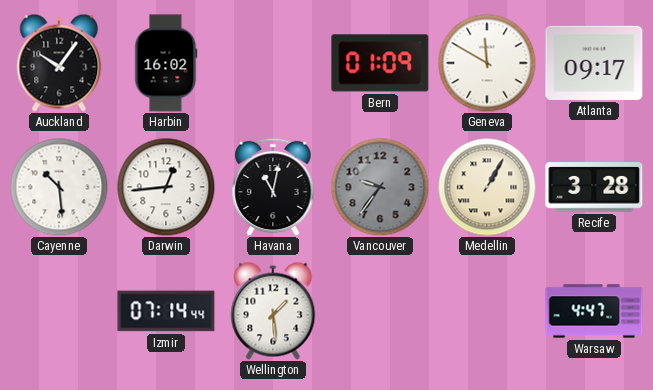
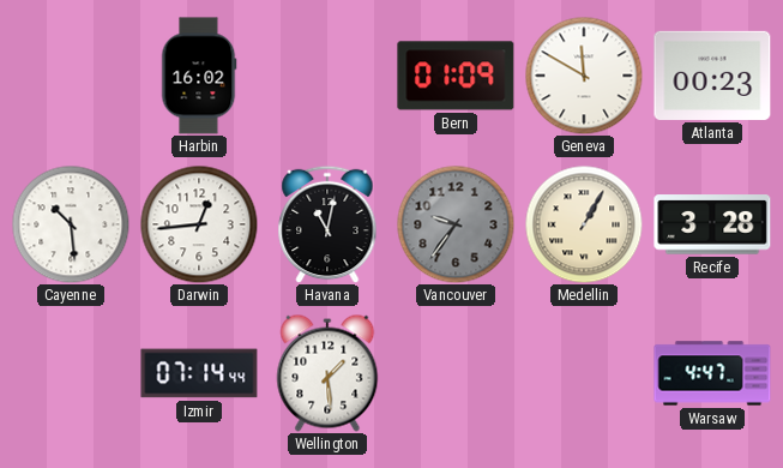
Auckland: 10:06 -> none
Atlanta: 09:17 -> 00:23
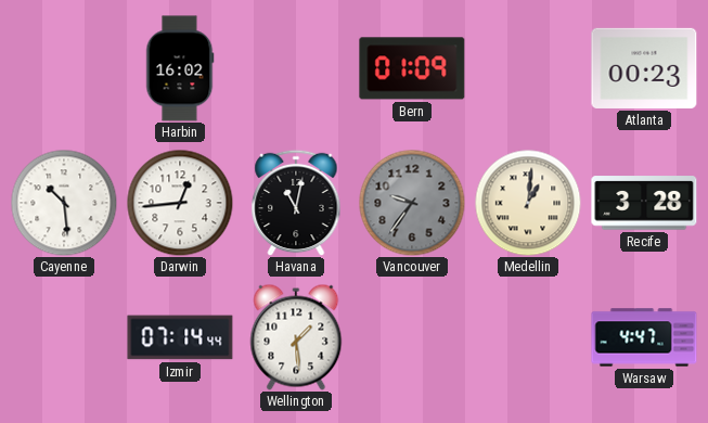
Geneva: 11:50 -> none
Medellin: 1:05 -> 1:01
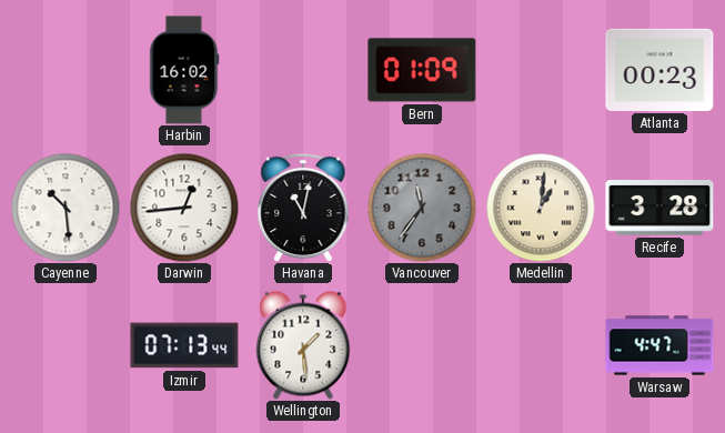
Vancouver: 9:36 -> 11:36
Izmir: 07:14 -> 07:13
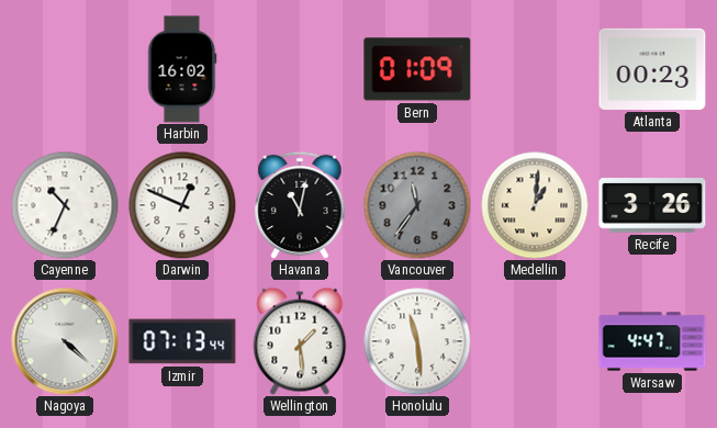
Cayenne: 10:29 -> 10:34
Darwin: 12:44 -> 12:49
Recife: 3:28 -> 3:26
Nagoya: none -> 4:22
Honolulu: none -> 11:29
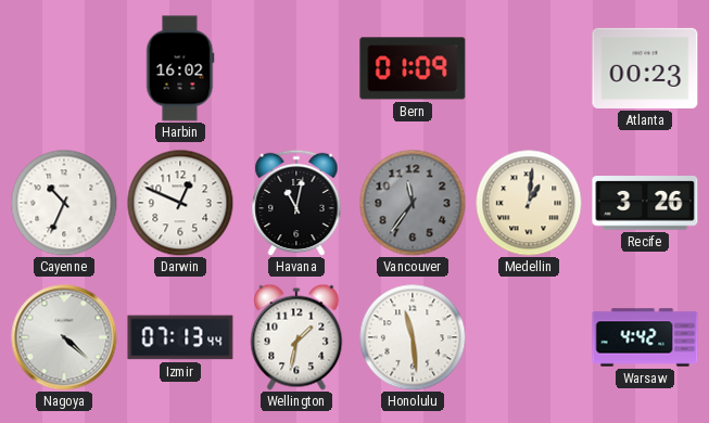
Wellington: 1:29 -> 1:32
Warsaw: 4:47 -> 4:42
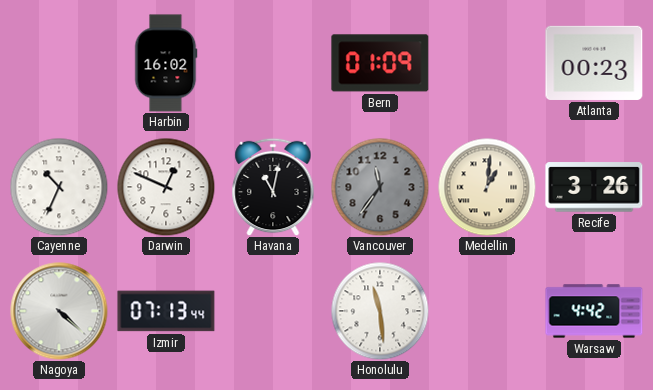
Wellington: 1:32 -> none
